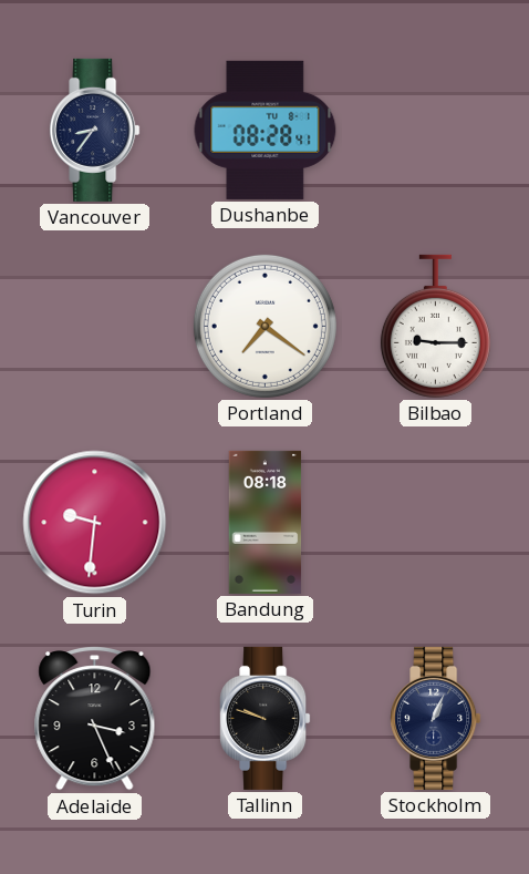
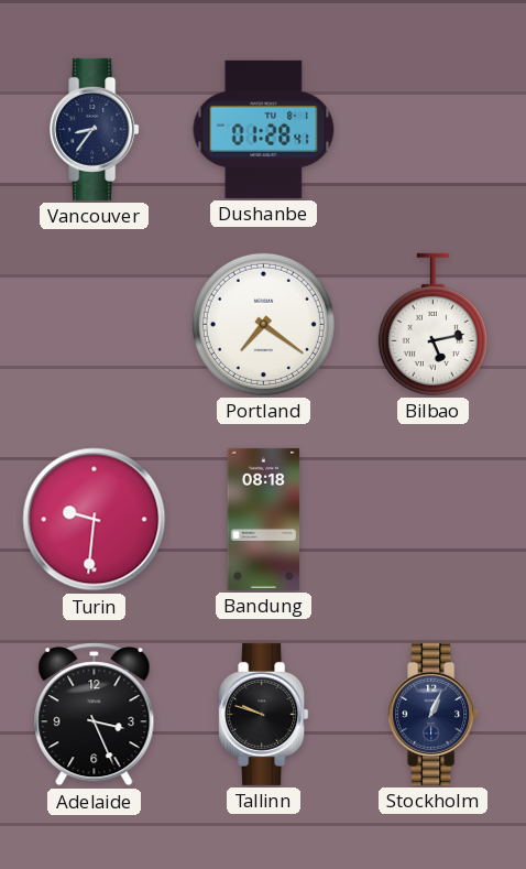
Dushanbe: 08:28 -> 01:28
Bilbao: 9:15 -> 5:13
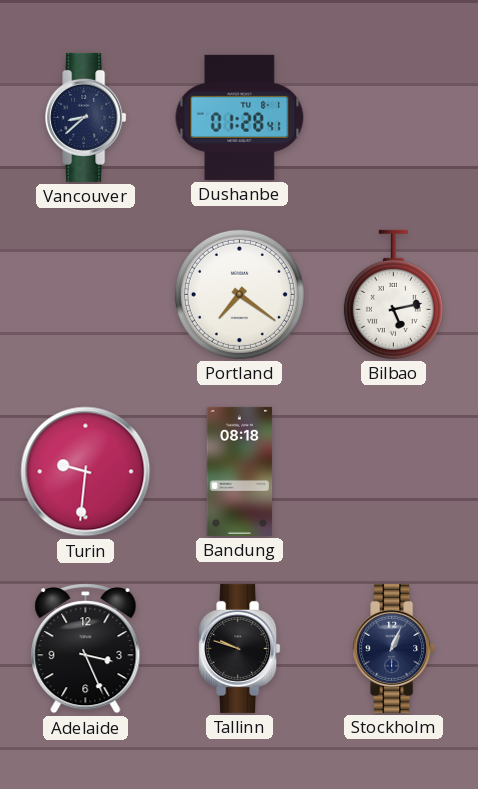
Vancouver: 8:36 -> 8:38
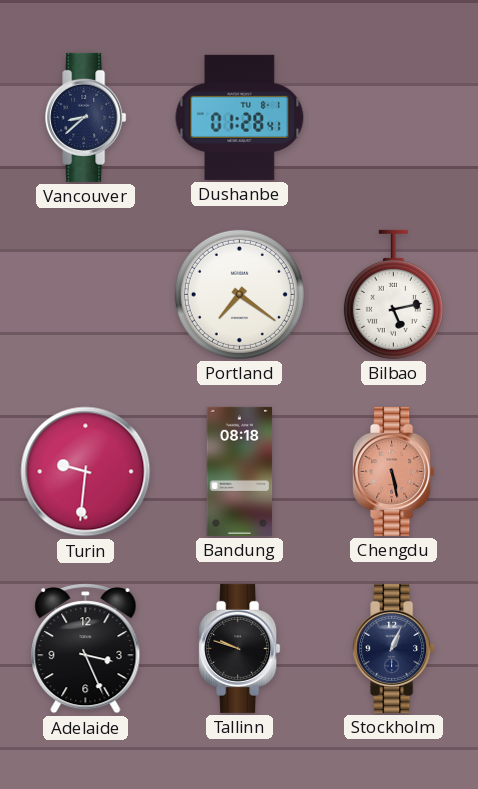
Chengdu: none -> 5:28
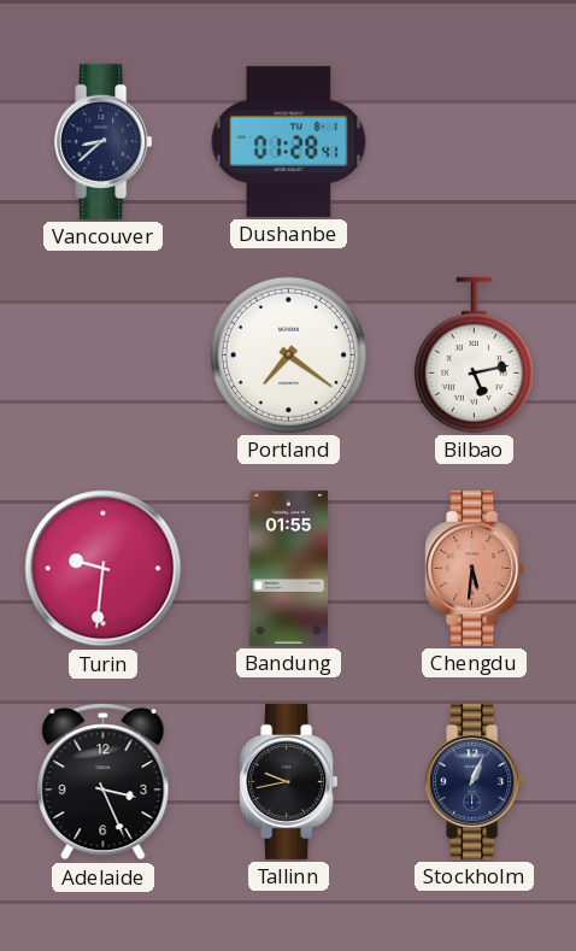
Bandung: 08:18 -> 01:55
Chengdu: 5:28 -> 5:31
Tallinn: 9:48 -> 9:43
